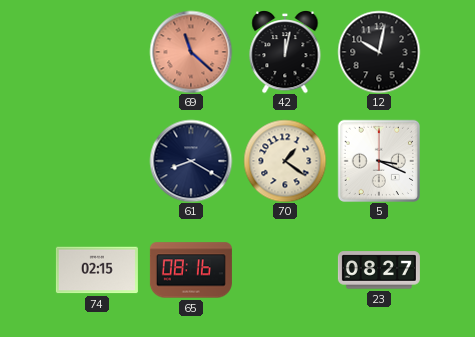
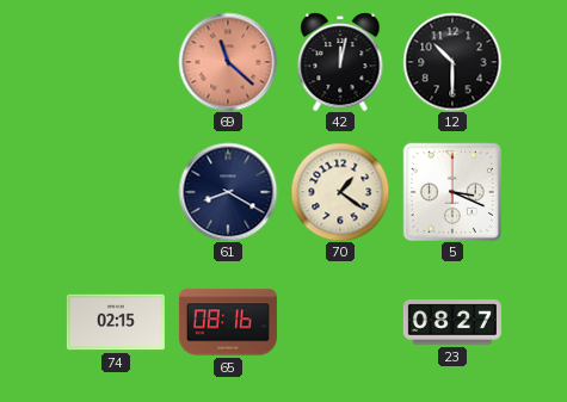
12: 10:02 -> 10:30
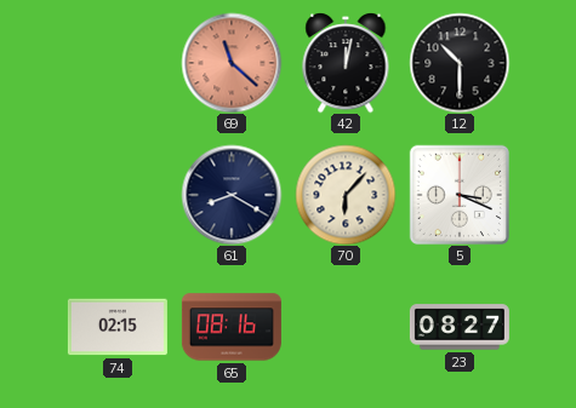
70: 1:21 -> 6:07
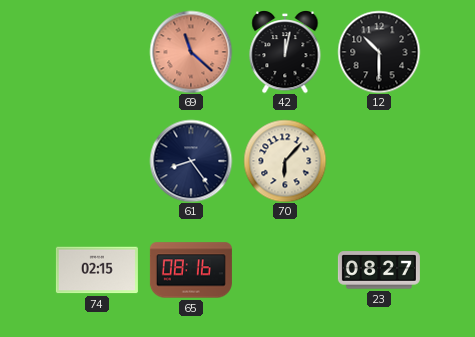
61: 8:20 -> 8:24
5: 3:19 -> none
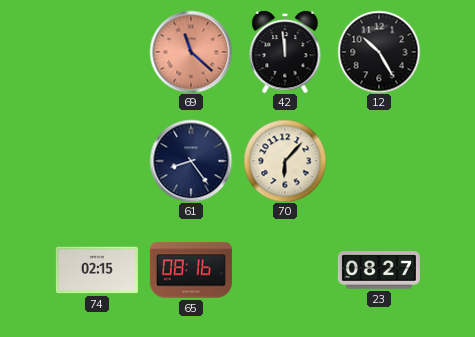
42: 12:02 -> 11:59
12: 10:30 -> 10:25
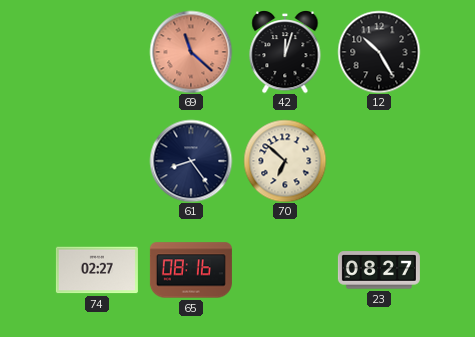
42: 11:59 -> 12:03
70: 6:07 -> 6:52
74: 02:15 -> 02:27
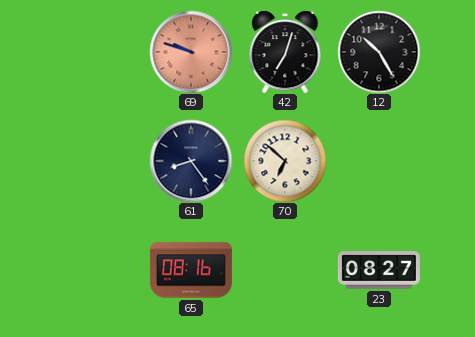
69: 11:22 -> 9:48
42: 12:03 -> 7:03
74: 02:27 -> none
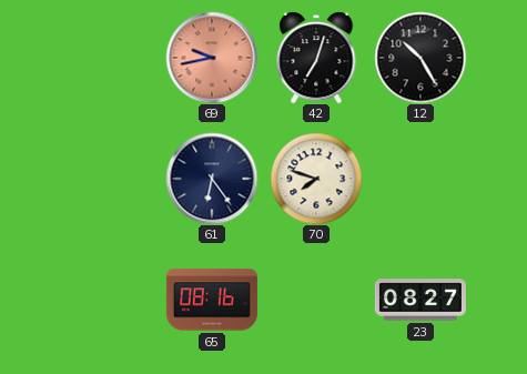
69: 9:48 -> 9:43
61: 8:24 -> 6:24
70: 6:52 -> 7:48
